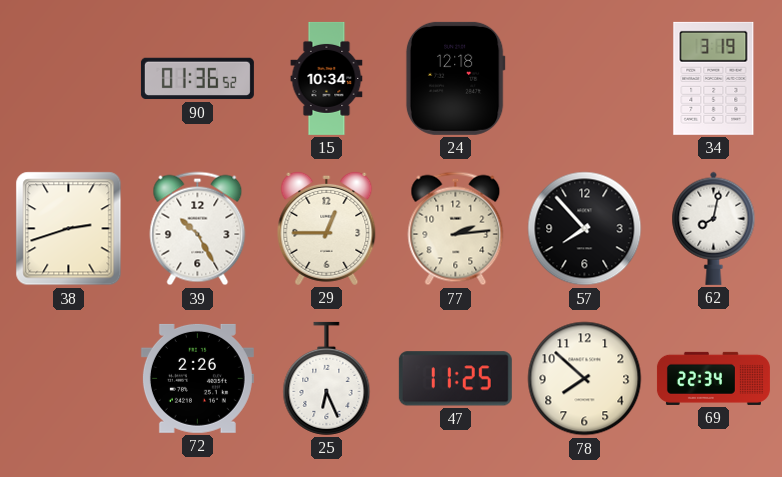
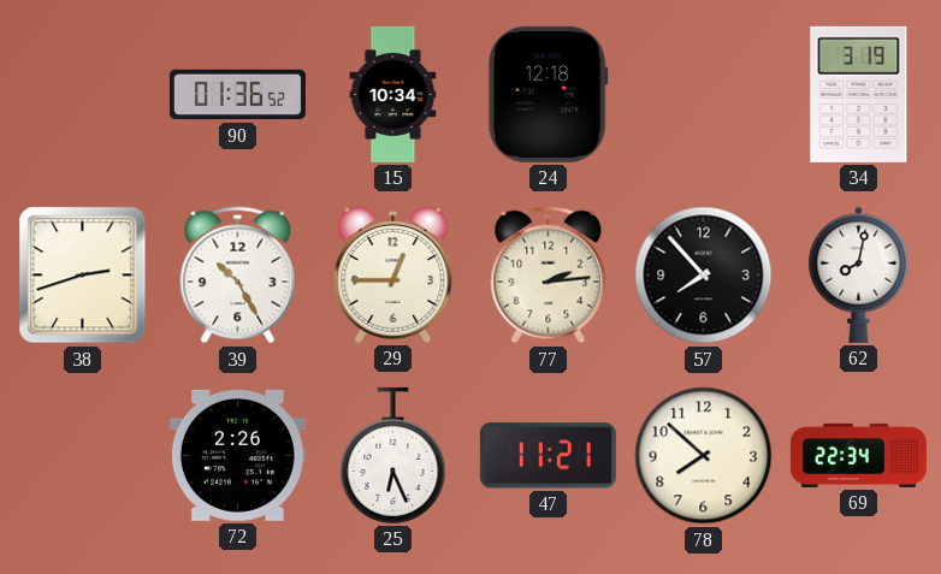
47: 11:25 -> 11:21
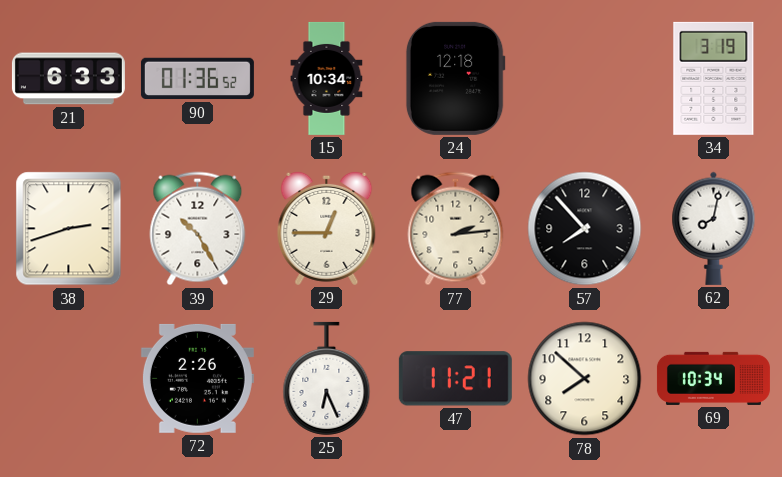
21: none -> 6:33
69: 22:34 -> 10:34
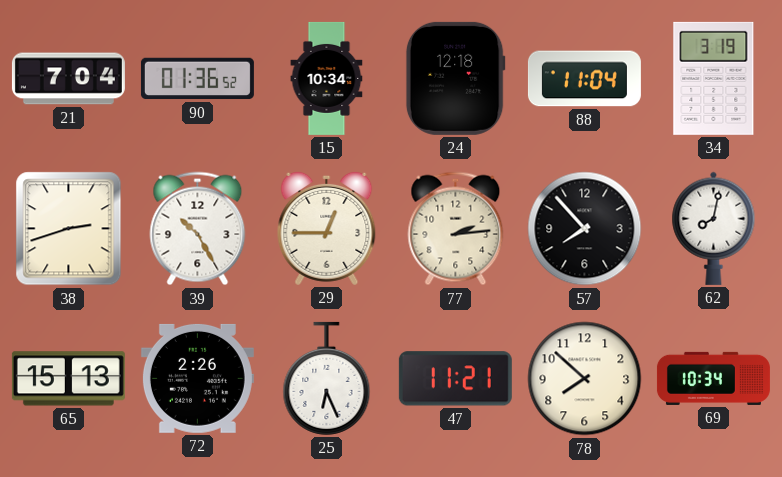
21: 6:33 -> 7:04
88: none -> 11:04
65: none -> 15:13
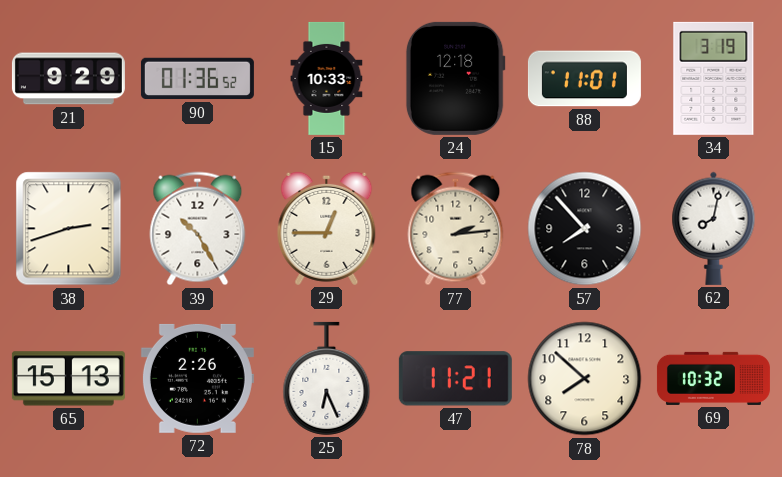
21: 7:04 -> 9:29
15: 10:34 -> 10:33
88: 11:04 -> 11:01
69: 10:34 -> 10:32
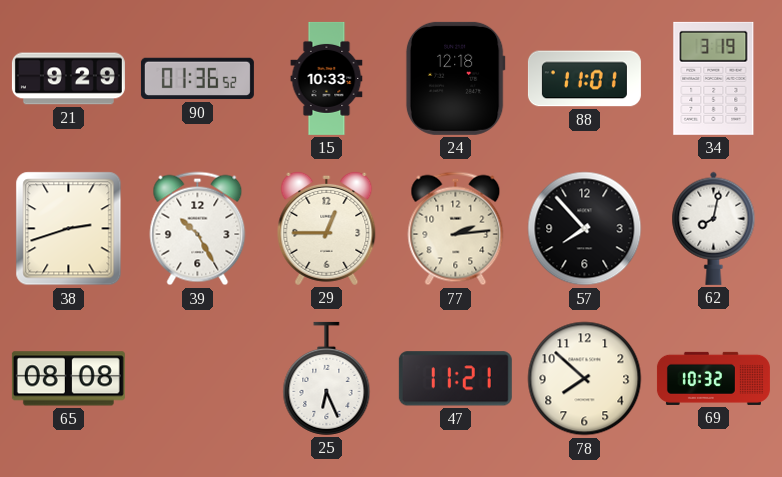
65: 15:13 -> 08:08
72: 2:26 -> none
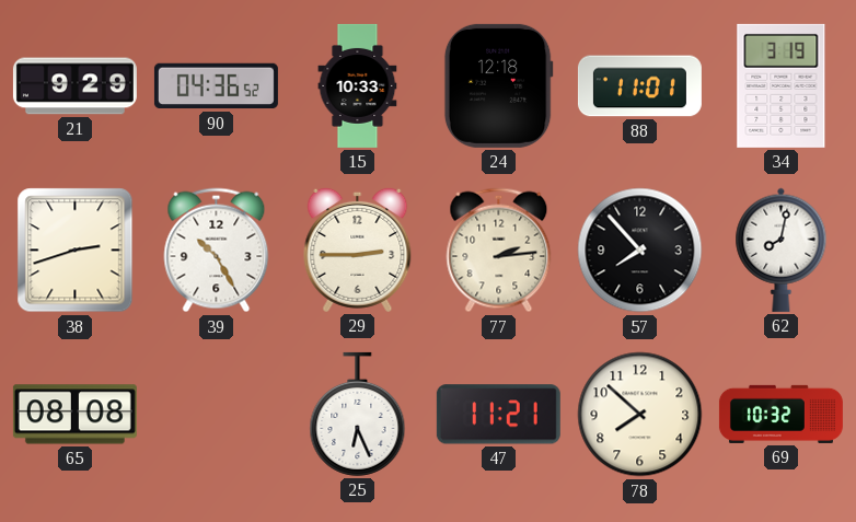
90: 01:36 -> 04:36
29: 12:45 -> 2:45
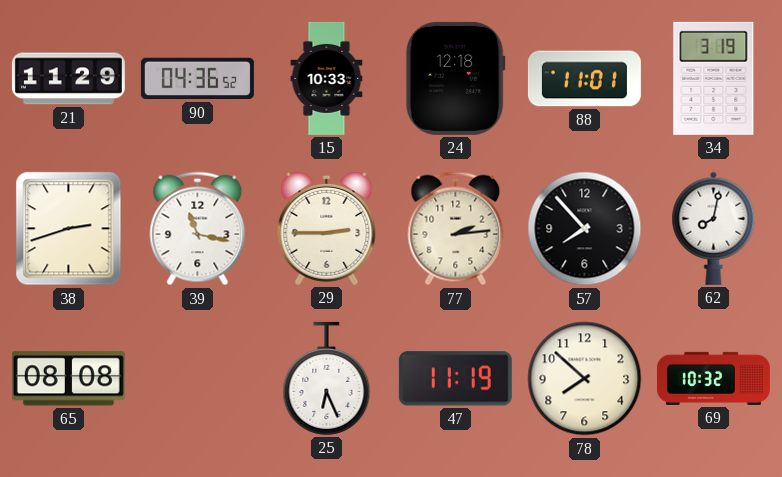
21: 9:29 -> 11:29
39: 10:25 -> 11:17
47: 11:21 -> 11:19
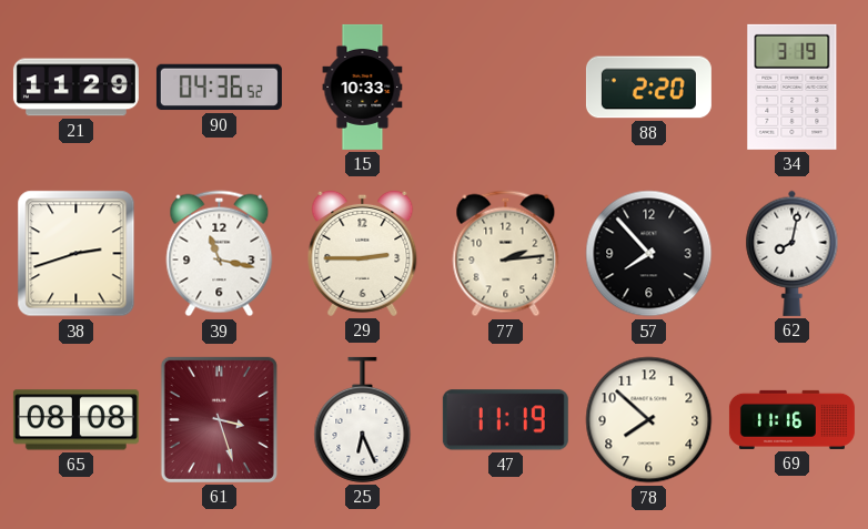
24: 12:18 -> none
88: 11:01 -> 2:20
61: none -> 3:27
69: 10:32 -> 11:16
